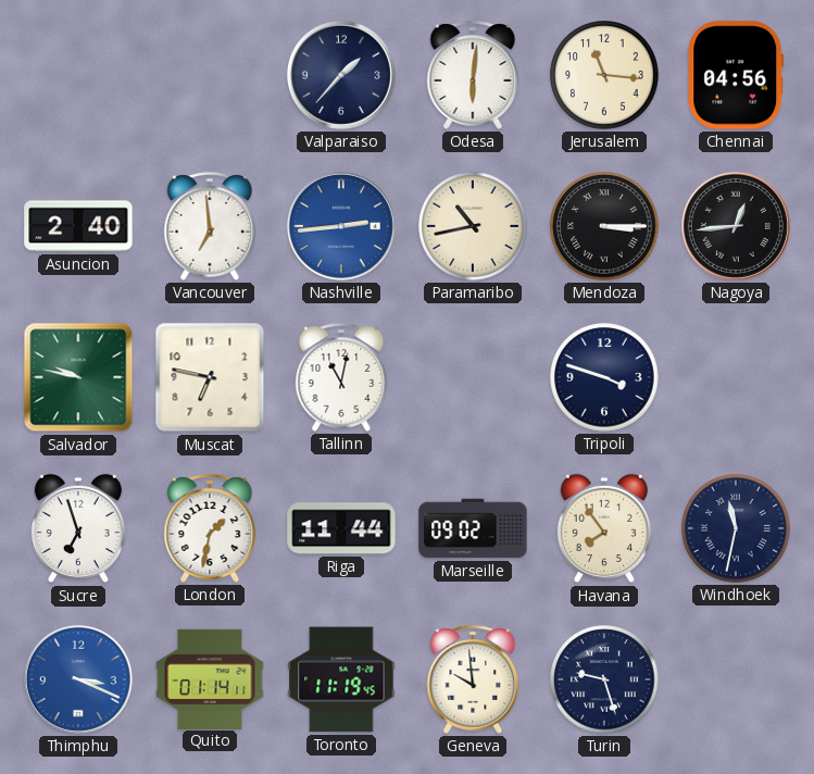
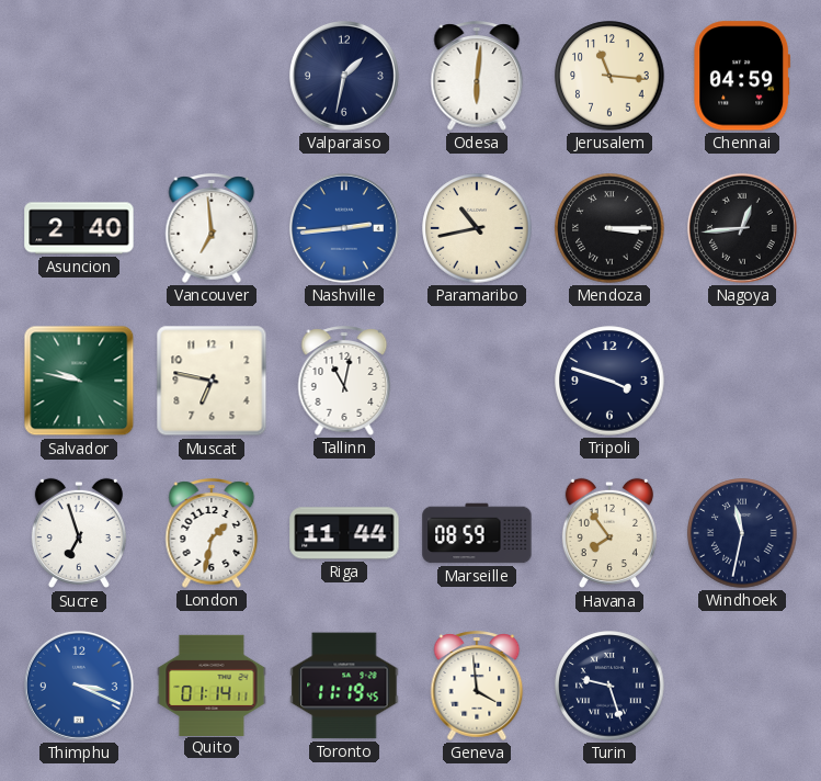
Valparaiso: 1:37 -> 1:32
Chennai: 04:56 -> 04:59
Marseille: 09:02 -> 08:59
Geneva: 9:59 -> 3:59
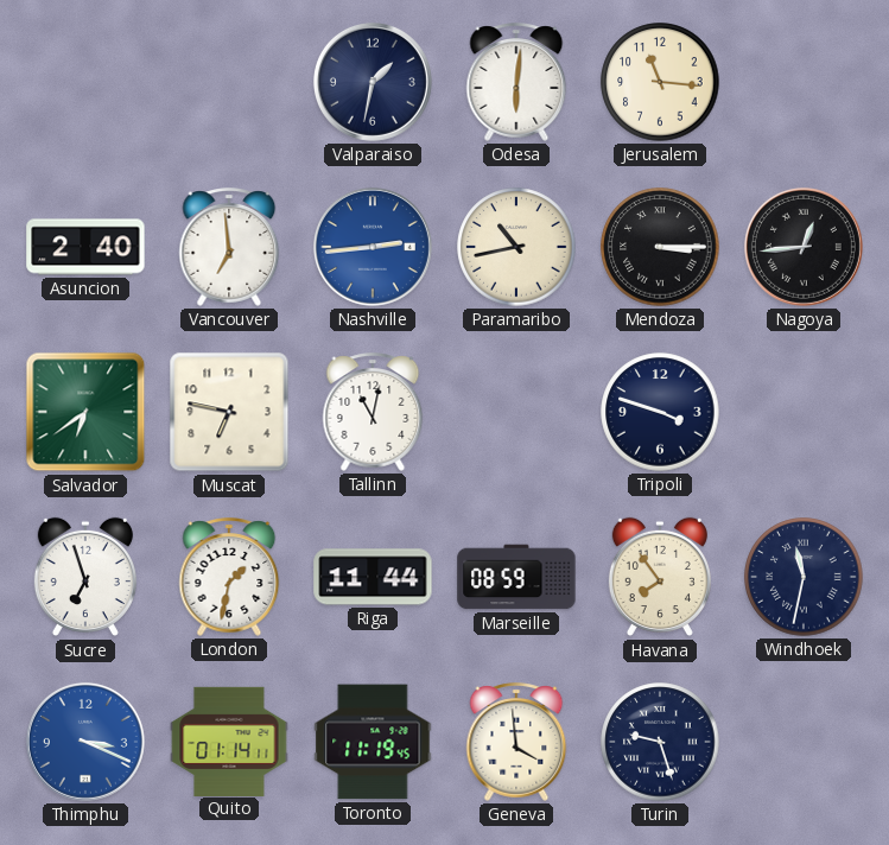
Chennai: 04:59 -> none
Salvador: 9:47 -> 6:39
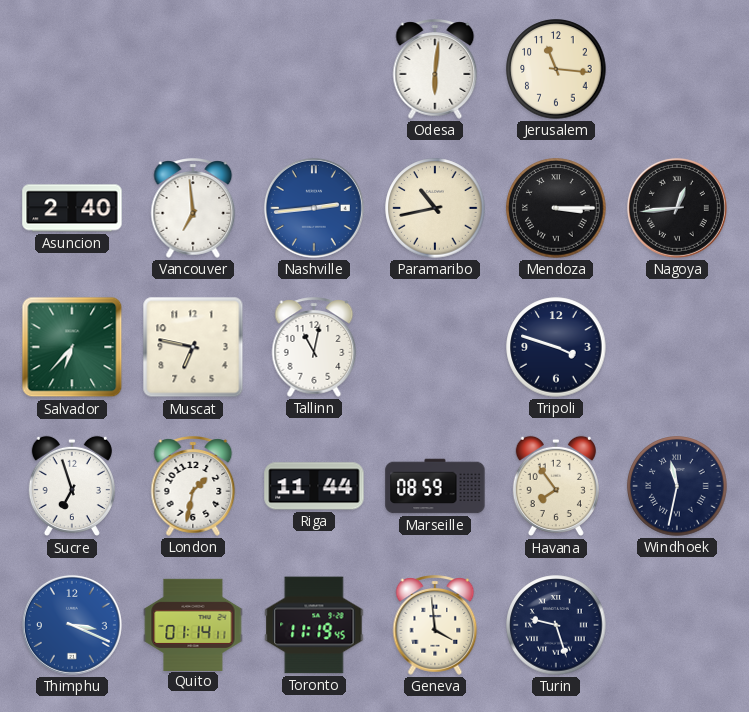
Valparaiso: 1:32 -> none
Salvador: 6:39 -> 6:37
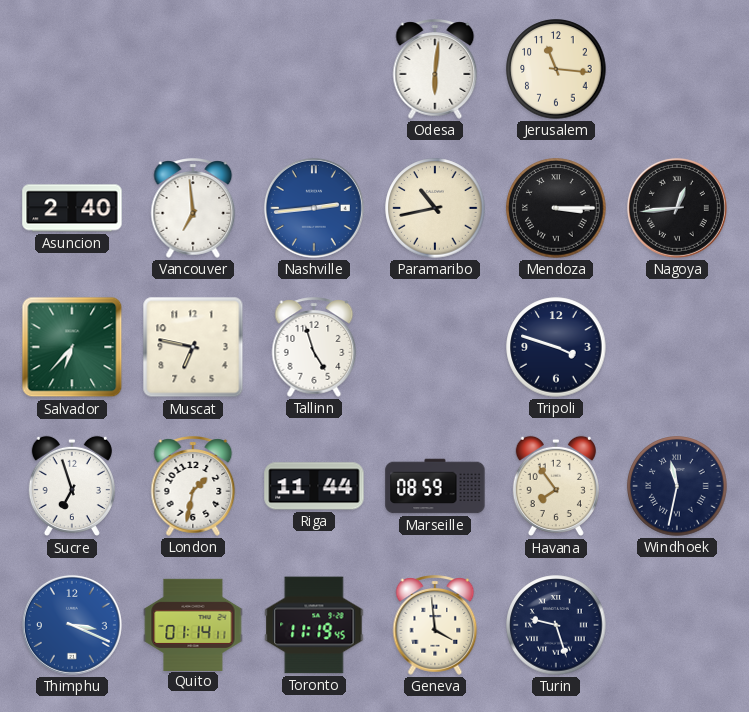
Tallinn: 11:02 -> 4:57
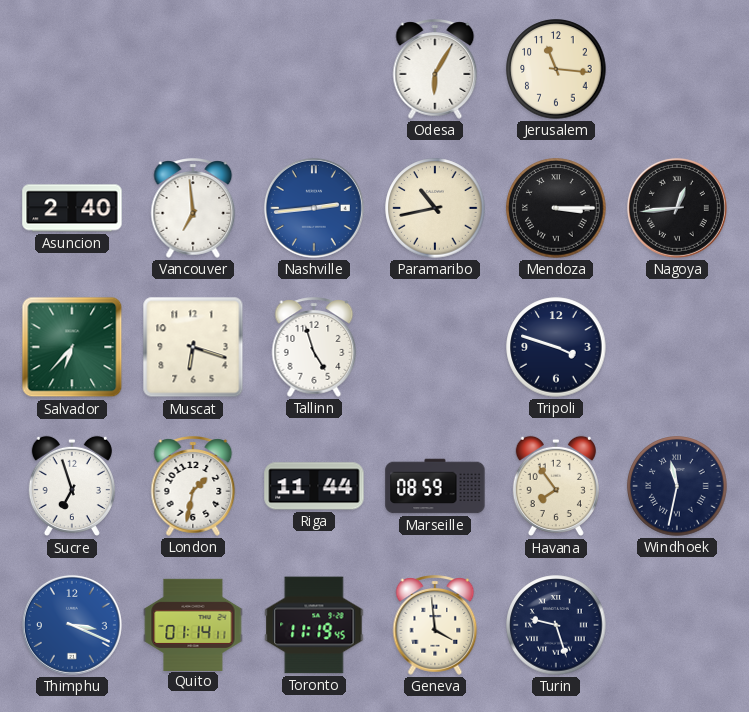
Odesa: 6:01 -> 6:05
Muscat: 6:47 -> 6:18
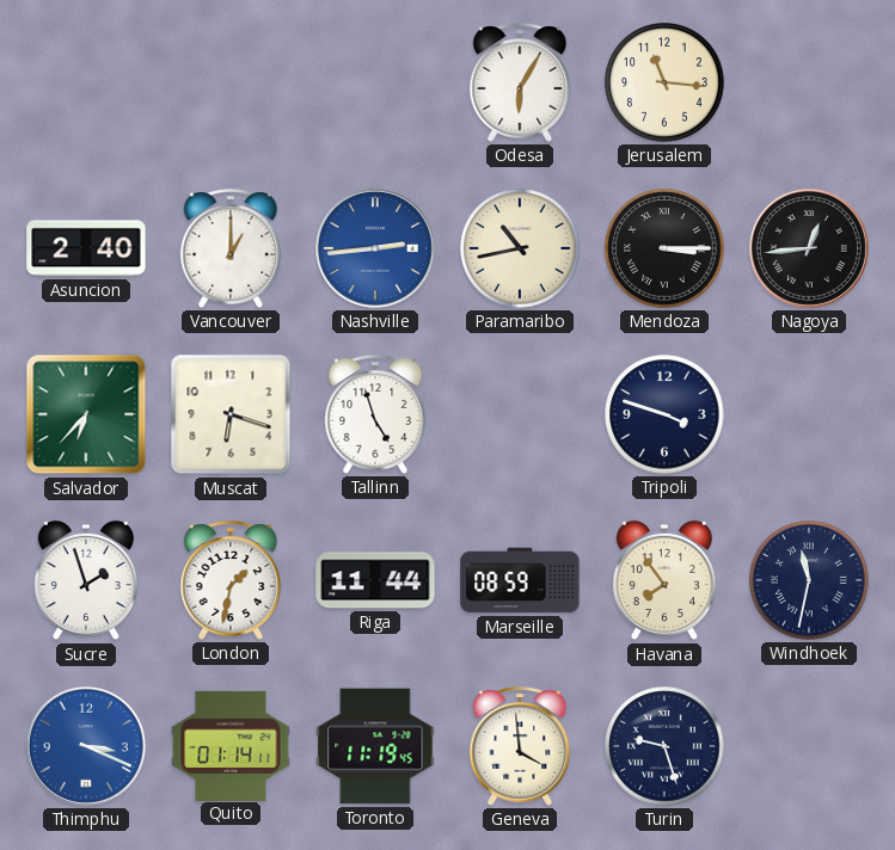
Vancouver: 6:59 -> 1:00
Sucre: 6:57 -> 1:57
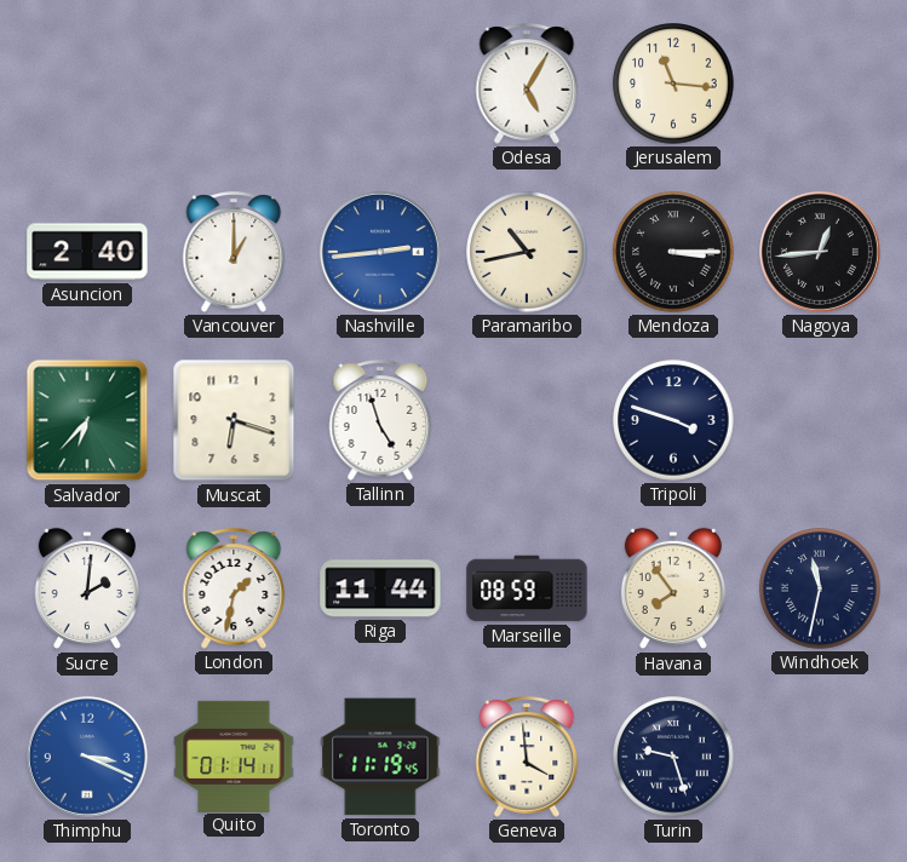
Odesa: 6:05 -> 5:05
Sucre: 1:57 -> 2:01
